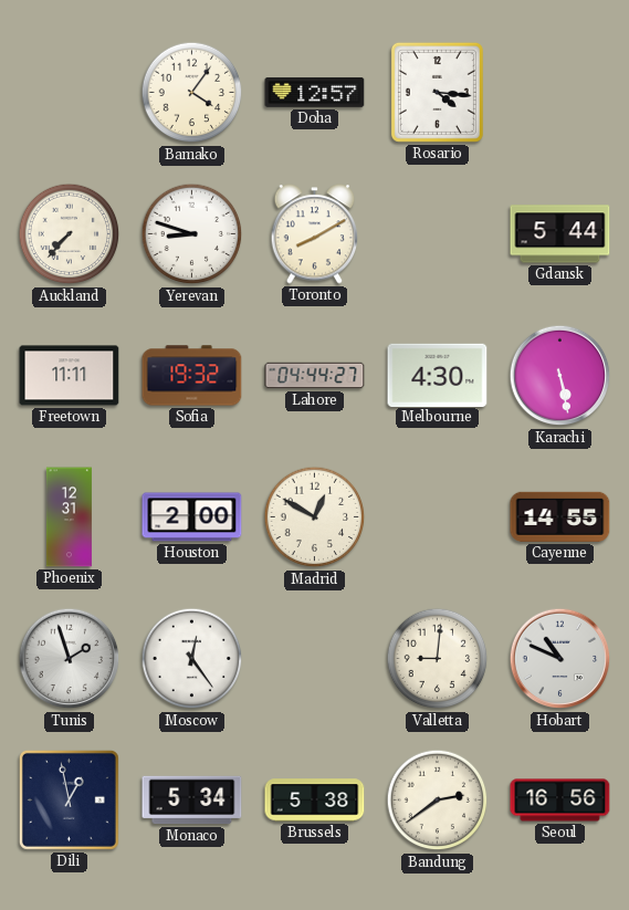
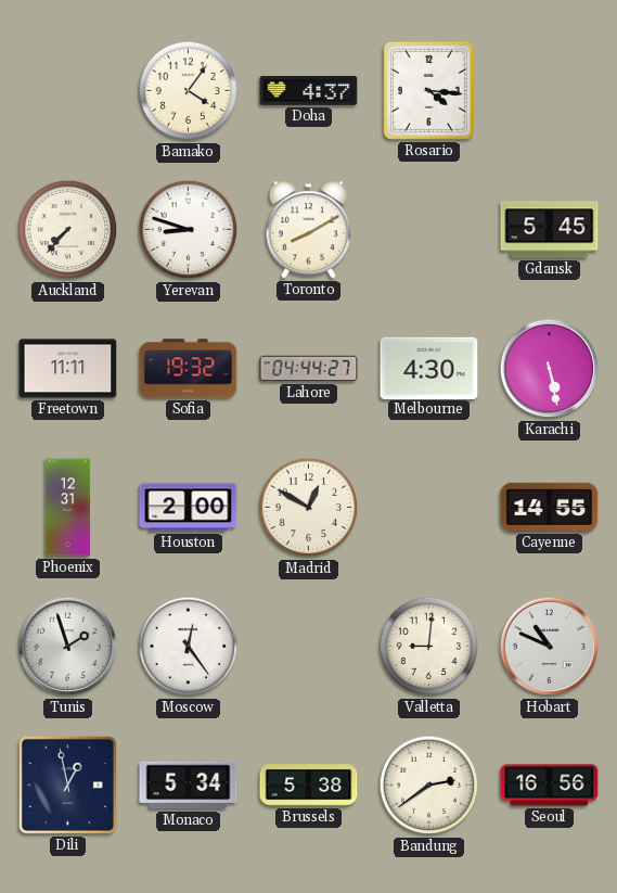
Doha: 12:57 -> 4:37
Gdansk: 5:44 -> 5:45
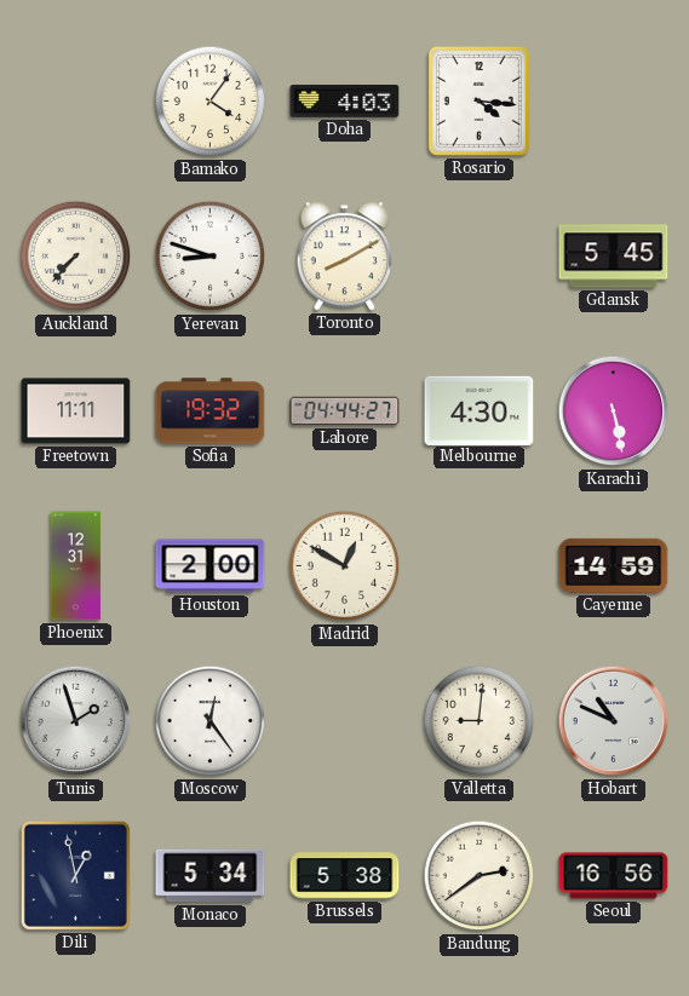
Doha: 4:37 -> 4:03
Cayenne: 14:55 -> 14:59
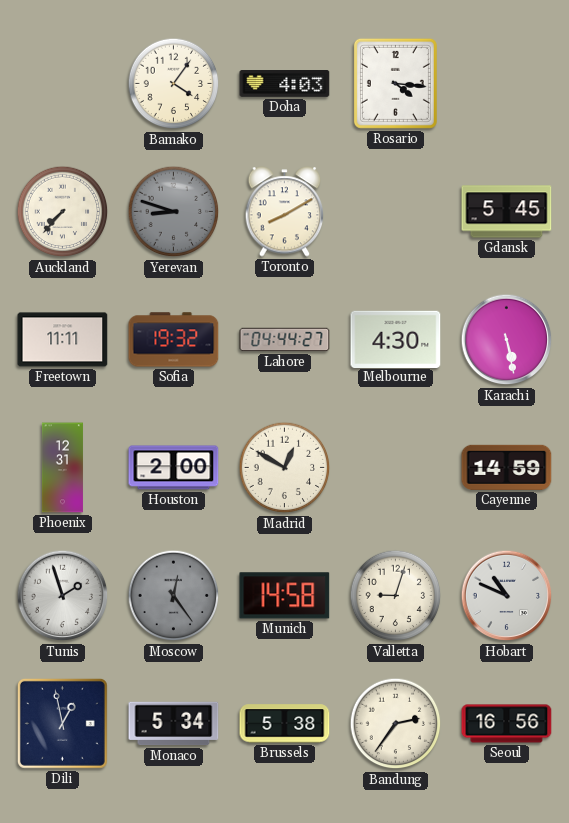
Yerevan dial: white -> grey
Moscow dial: white -> grey
Munich: none -> 14:58
Valletta: 9:01 -> 9:03
Bandung: 2:39 -> 2:36
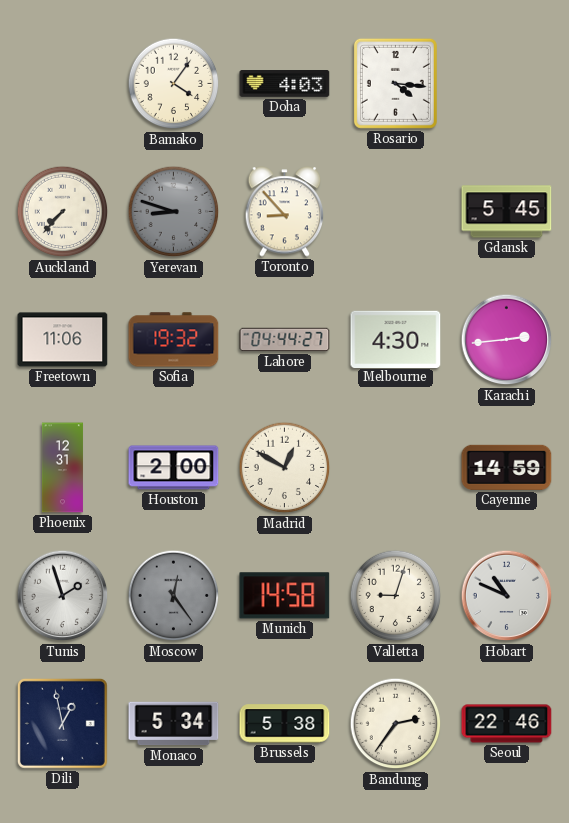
Toronto: 8:10 -> 8:53
Freetown: 11:11 -> 11:06
Karachi: 5:28 -> 2:44
Seoul: 16:56 -> 22:46
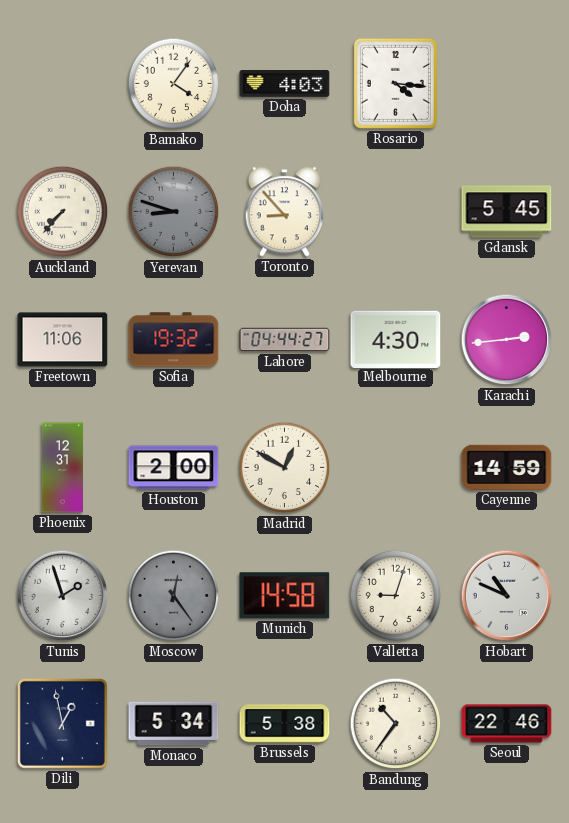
Bandung: 2:36 -> 10:36
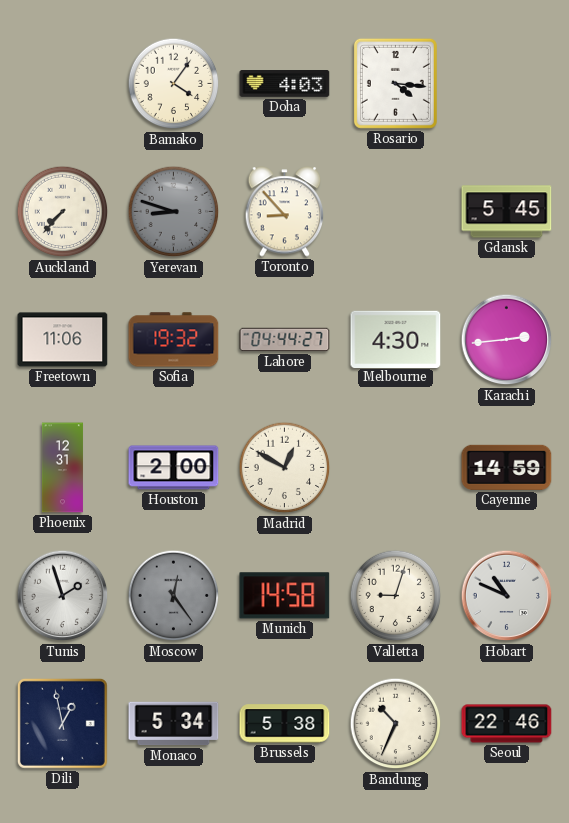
Bandung: 10:36 -> 10:34
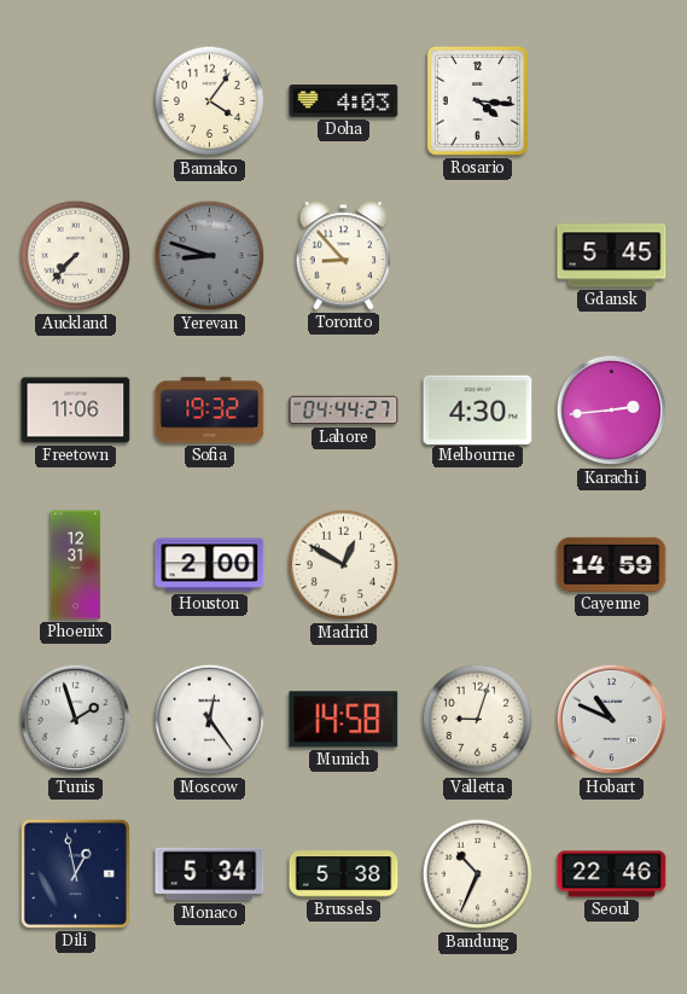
Moscow dial: grey -> white
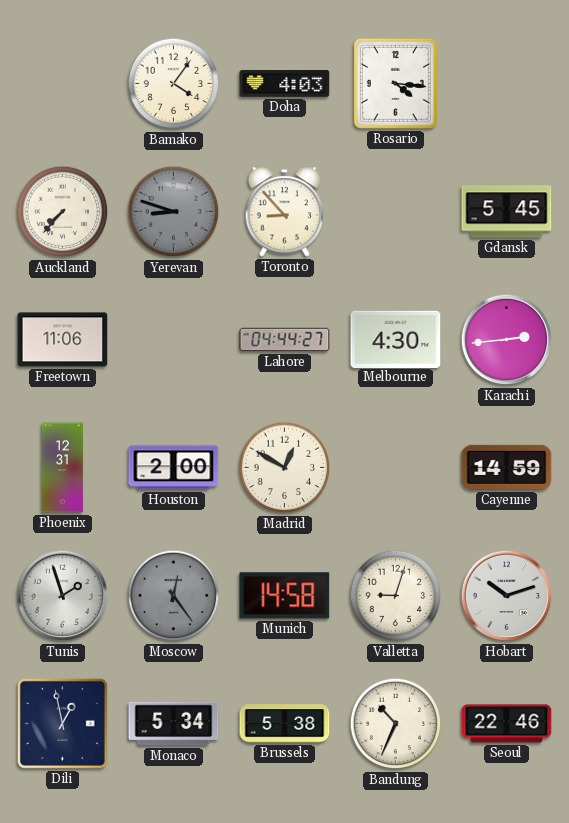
Sofia: 19:32 -> none
Moscow dial: white -> grey
Hobart: 10:49 -> 10:12
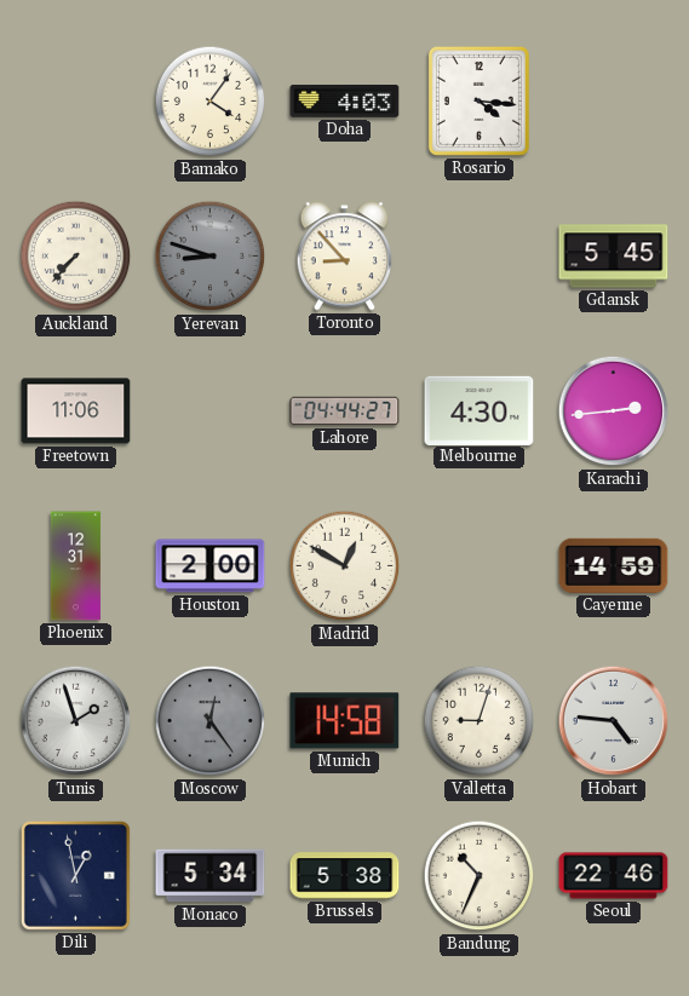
Hobart: 10:12 -> 4:46
